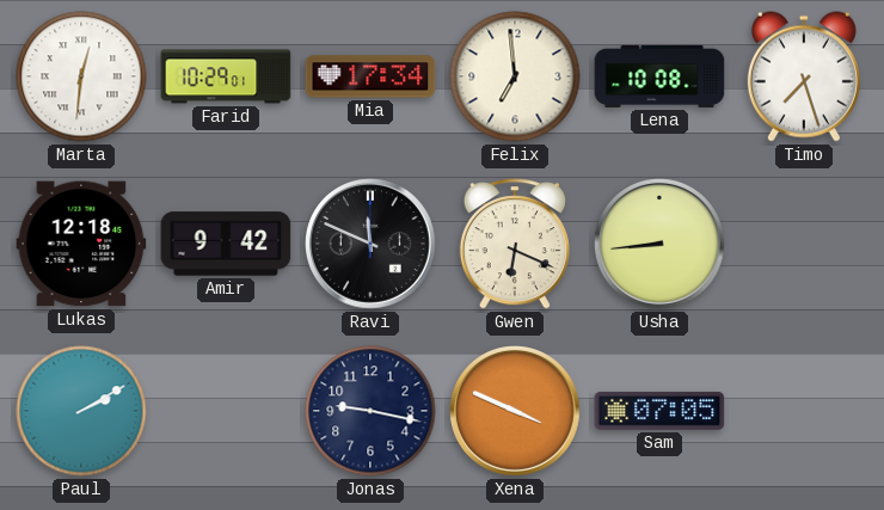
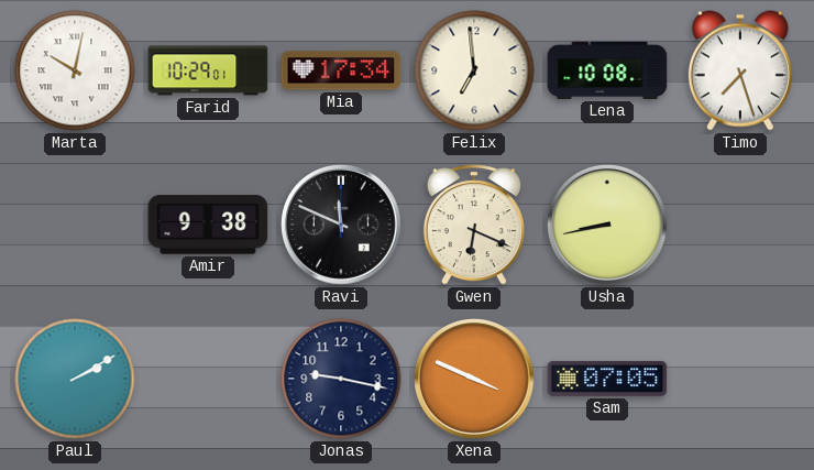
Marta: 12:31 -> 10:02
Lukas: 12:18 -> none
Amir: 9:42 -> 9:38
Usha: 8:44 -> 8:43
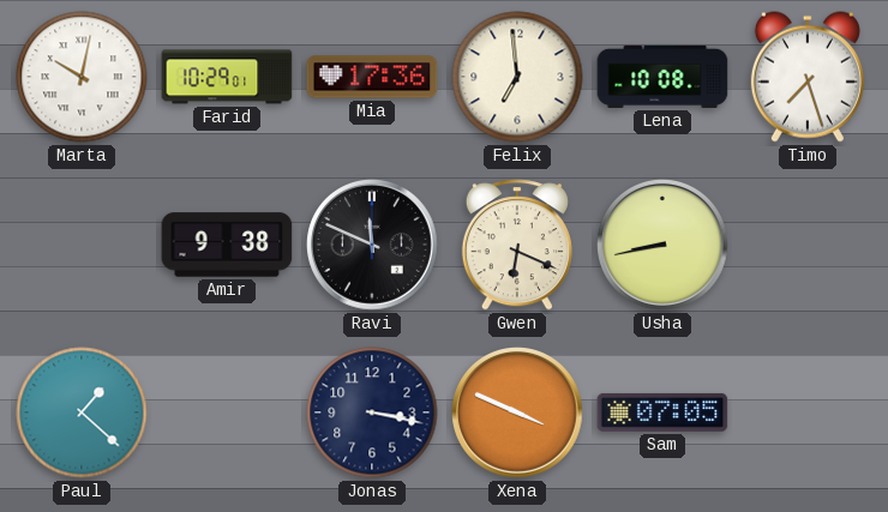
Mia: 17:34 -> 17:36
Paul: 2:10 -> 1:22
Jonas: 9:17 -> 3:17
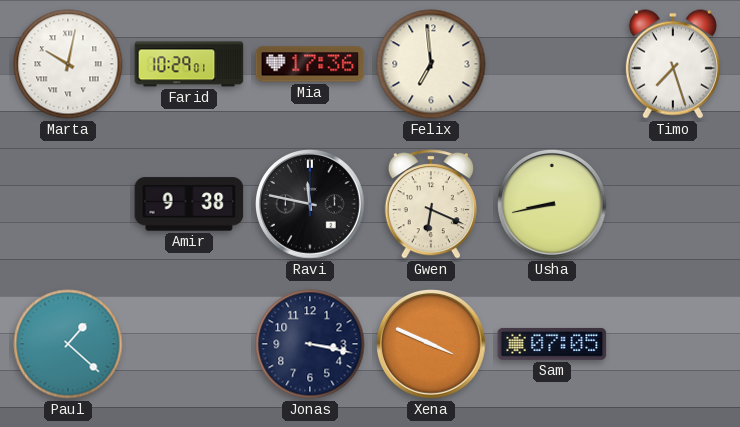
Lena: 10:08 -> none
Ravi: 11:49 -> 11:47
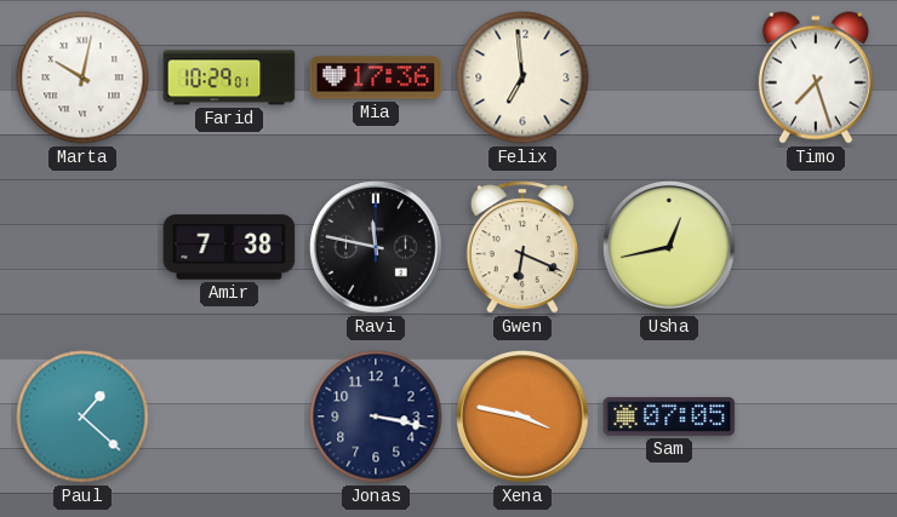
Amir: 9:38 -> 7:38
Usha: 8:43 -> 12:43
Xena: 3:49 -> 3:47
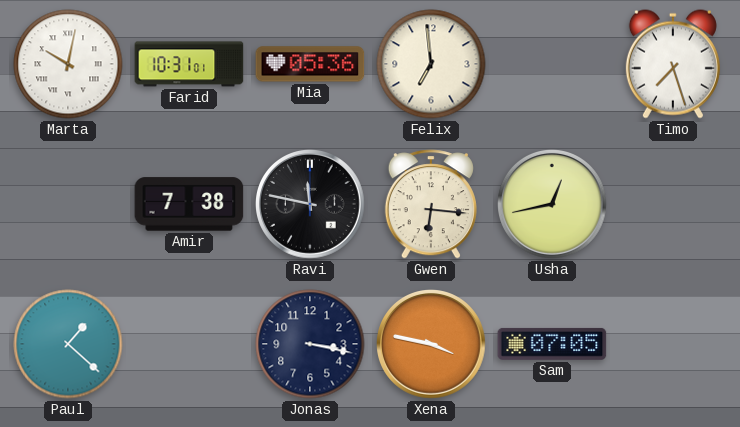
Farid: 10:29 -> 10:31
Mia: 17:36 -> 05:36
Gwen: 6:19 -> 6:16
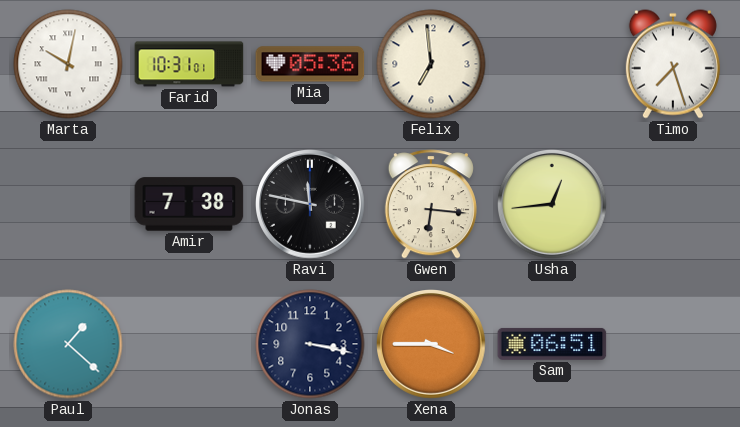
Usha: 12:43 -> 12:44
Xena: 3:47 -> 3:45
Sam: 07:05 -> 06:51
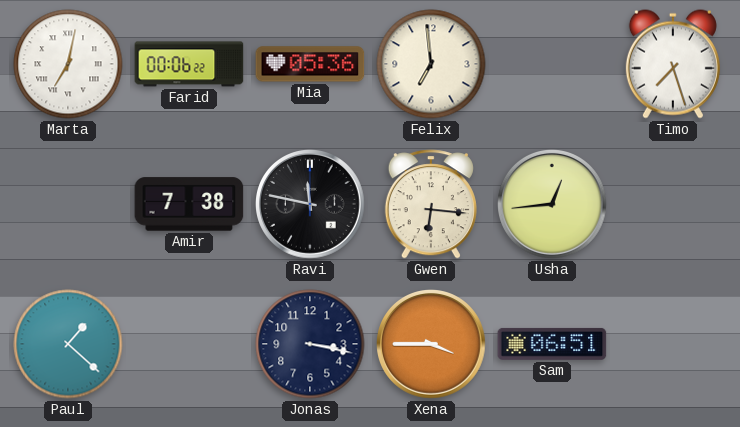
Marta: 10:02 -> 7:02
Farid: 10:31 -> 00:06
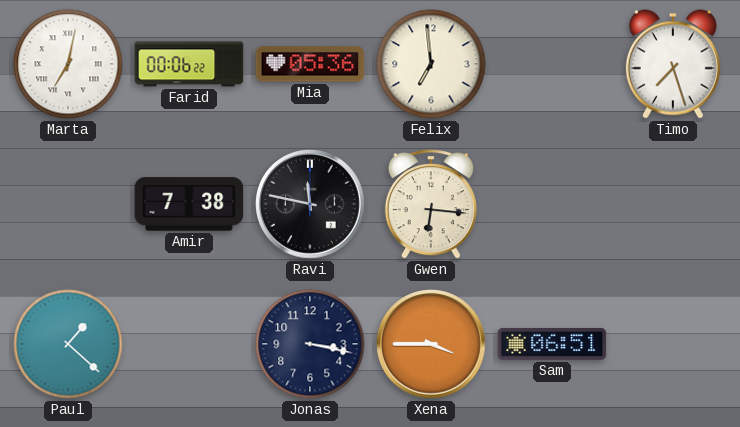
Usha: 12:44 -> none
